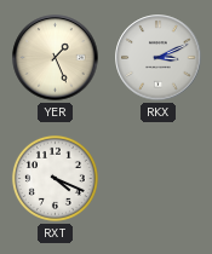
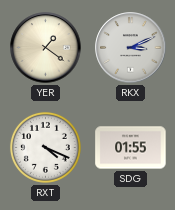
YER: 1:26 -> 1:21
SDG: none -> 01:55
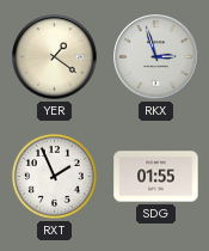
RKX: 3:11 -> 2:57
RXT: 4:19 -> 1:56
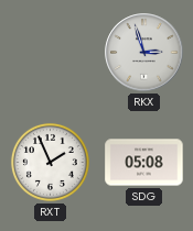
YER: 1:21 -> none
SDG: 01:55 -> 05:08
